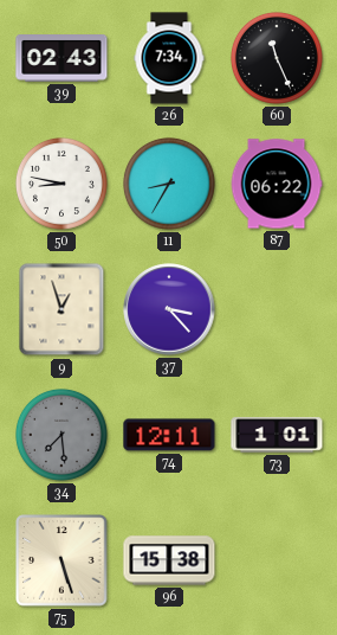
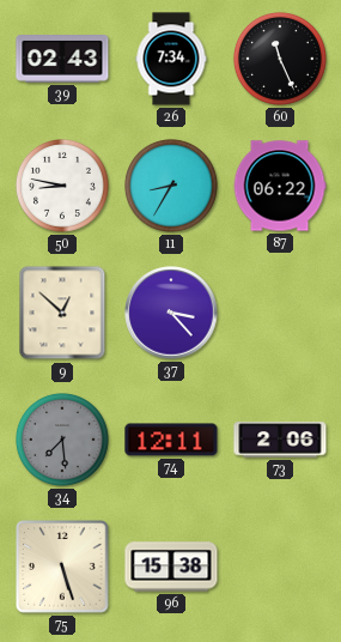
9: 12:57 -> 12:52
73: 1:01 -> 2:06
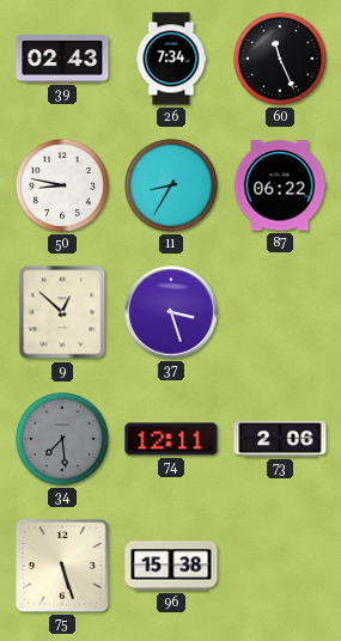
37: 3:23 -> 3:27
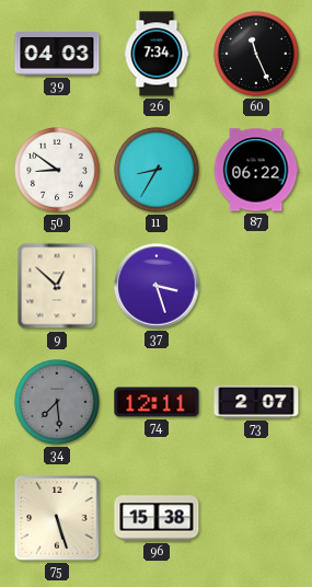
39: 02:43 -> 04:03
50: 8:47 -> 8:51
73: 2:06 -> 2:07
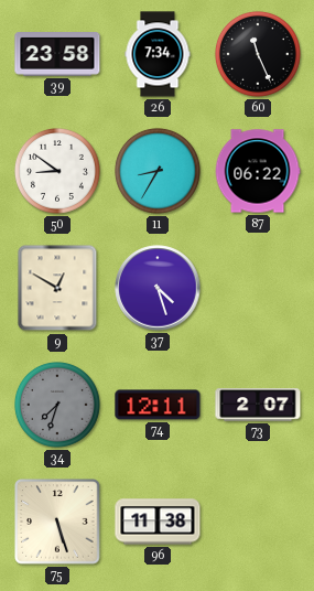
39: 04:03 -> 23:58
9: 12:52 -> 12:50
37: 3:27 -> 4:27
34: 7:29 -> 7:33
96: 15:38 -> 11:38
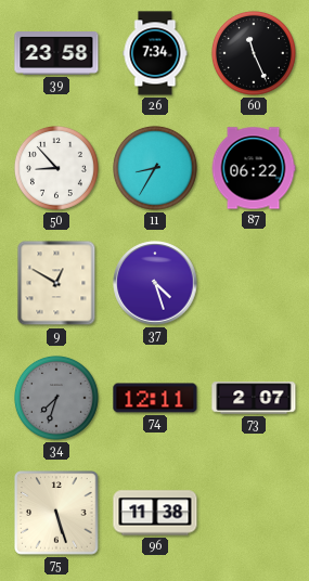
50: 8:51 -> 8:53
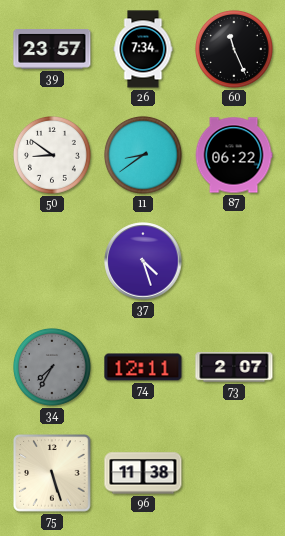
39: 23:58 -> 23:57
50: 8:53 -> 8:51
11: 8:35 -> 8:39
9: 12:50 -> none
34: 7:33 -> 7:35
